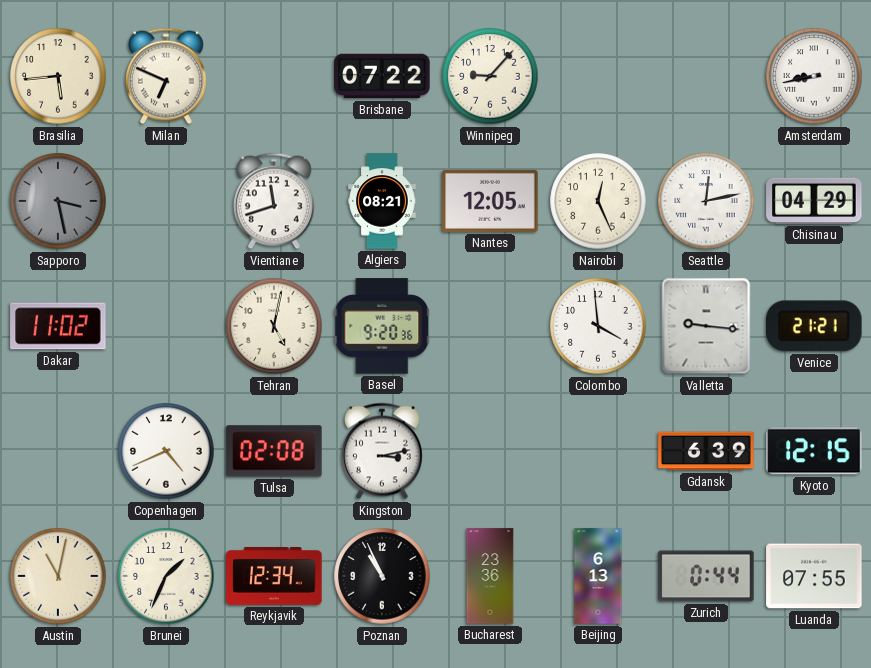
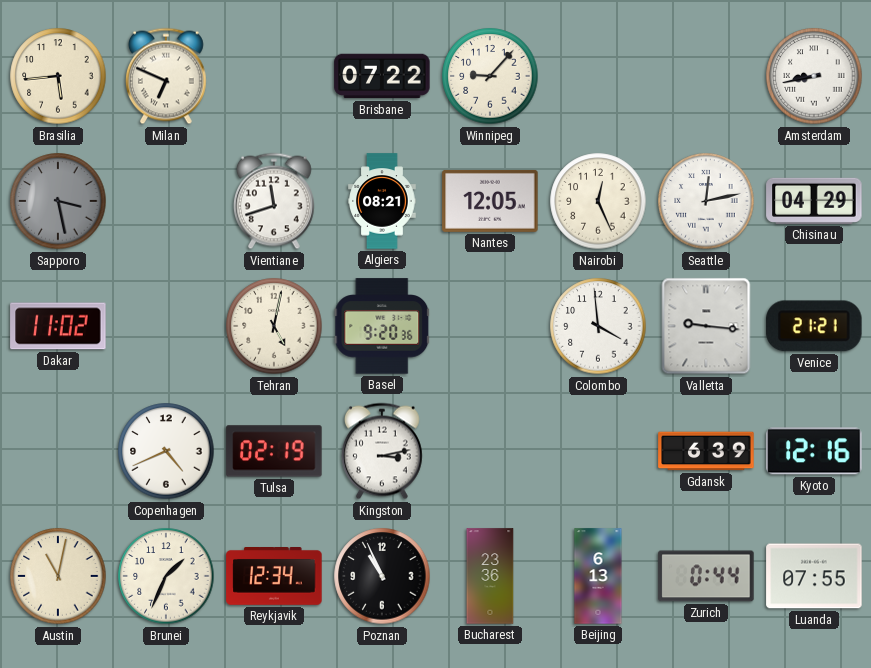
Tulsa: 02:08 -> 02:19
Kyoto: 12:15 -> 12:16
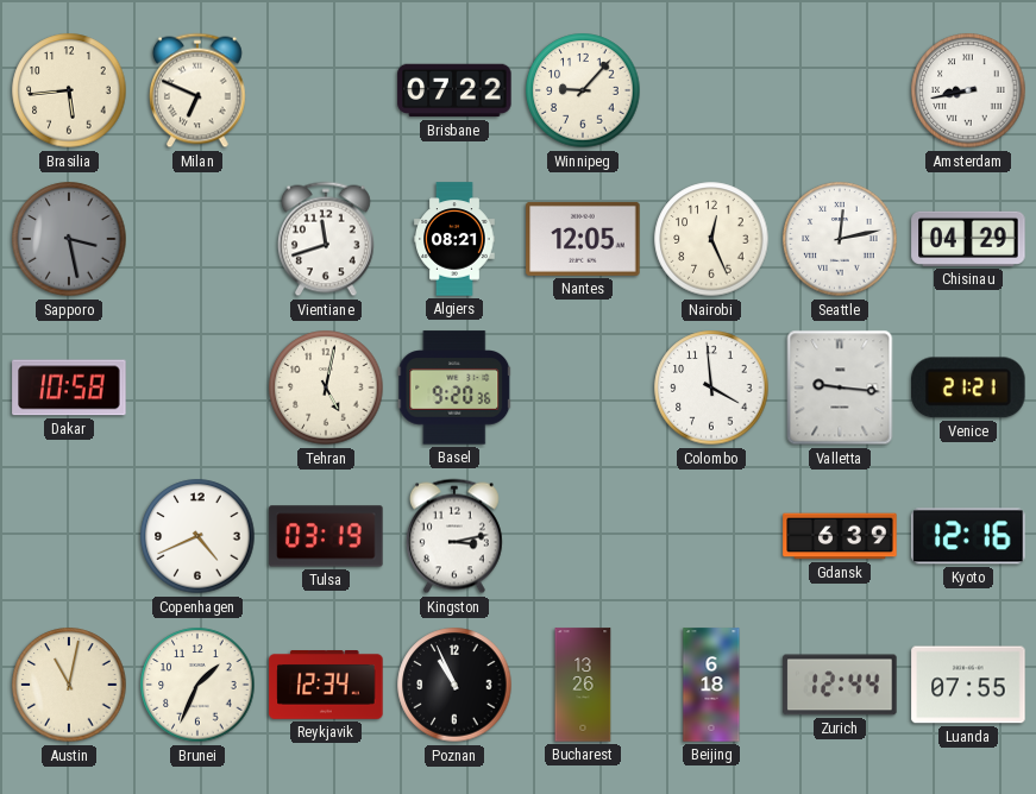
Dakar: 11:02 -> 10:58
Tulsa: 02:19 -> 03:19
Bucharest: 23:36 -> 13:26
Beijing: 6:13 -> 6:18
Zurich: 0:44 -> 12:44
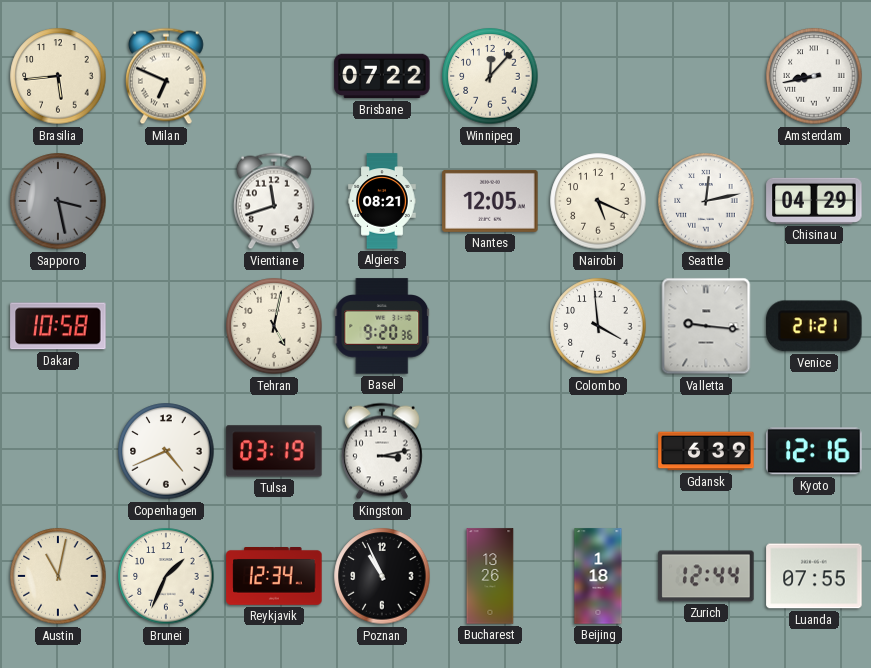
Winnipeg: 9:07 -> 12:07
Nairobi: 12:26 -> 5:19
Beijing: 6:18 -> 1:18
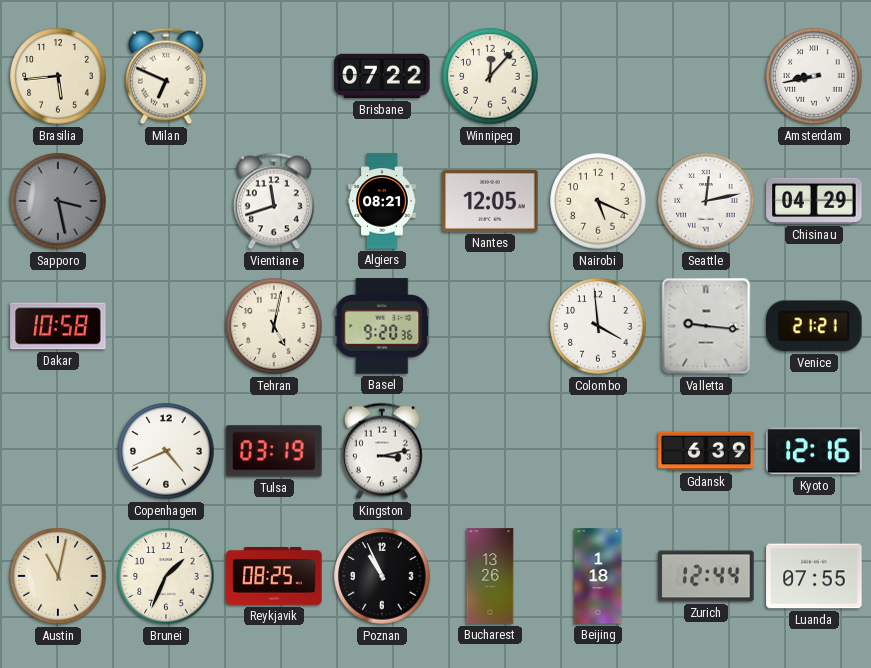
Reykjavik: 12:34 -> 08:25
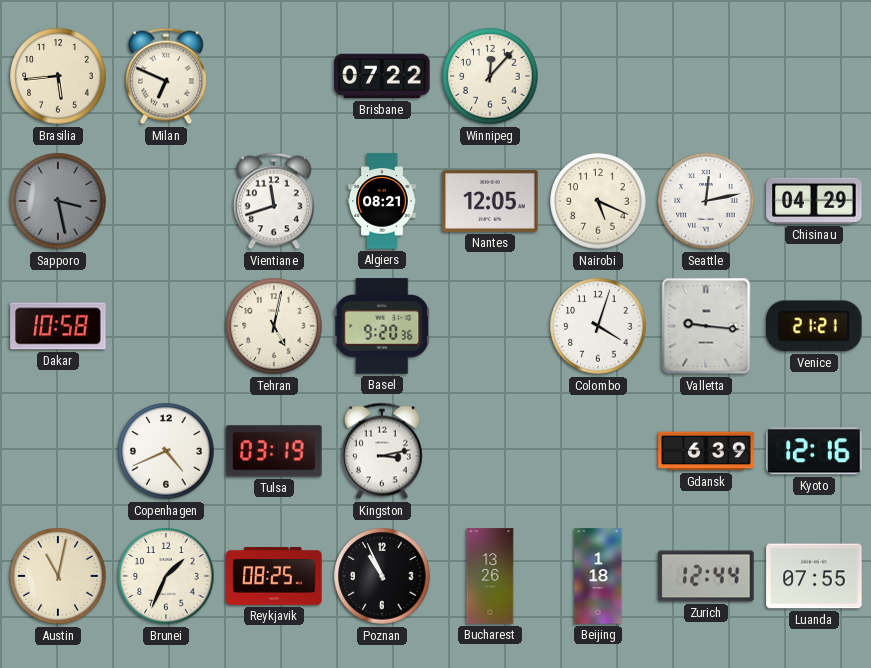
Amsterdam: 8:43 -> none
Colombo: 3:59 -> 4:03
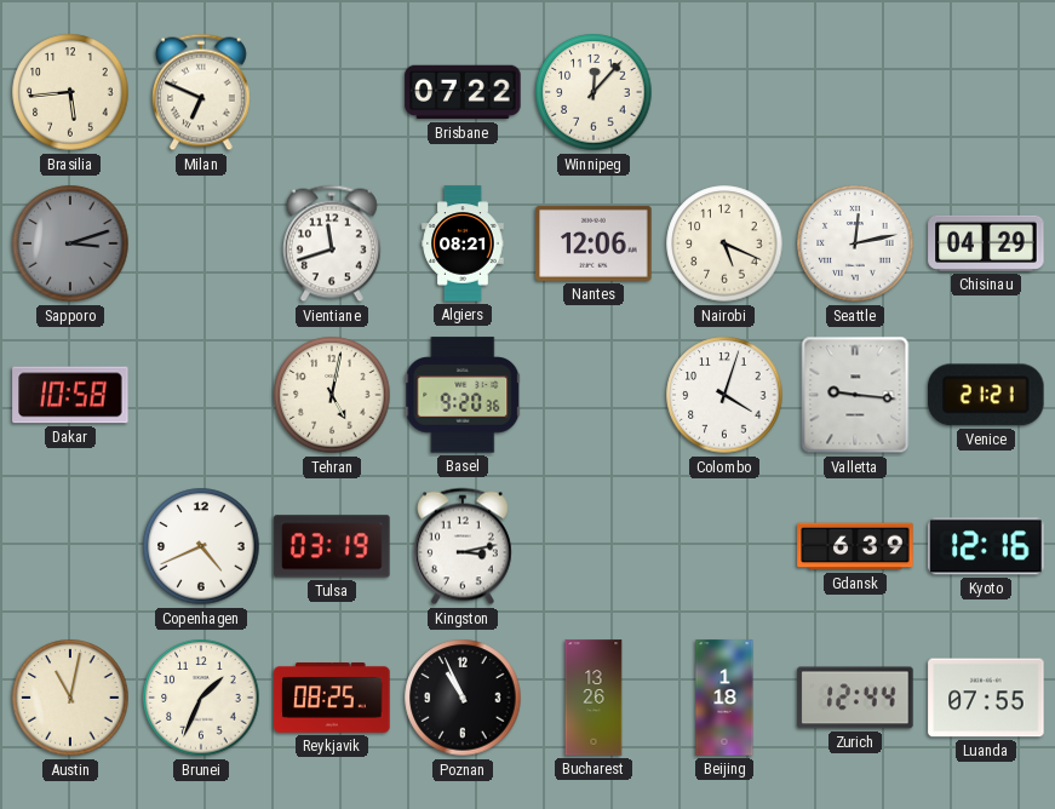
Sapporo: 3:28 -> 3:12
Nantes: 12:05 -> 12:06
